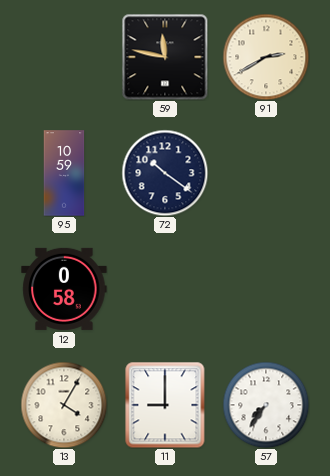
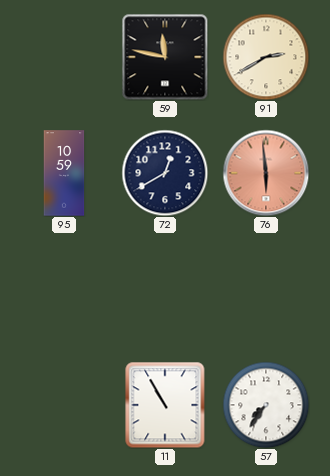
72: 10:21 -> 12:40
76: none -> 5:59
12: 0:58 -> none
13: 4:05 -> none
11: 9:00 -> 10:55
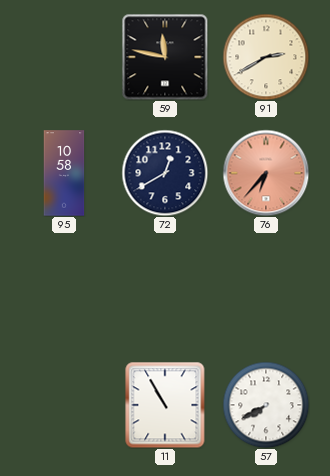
95: 10:59 -> 10:58
76: 5:59 -> 6:37
57: 7:36 -> 7:40
